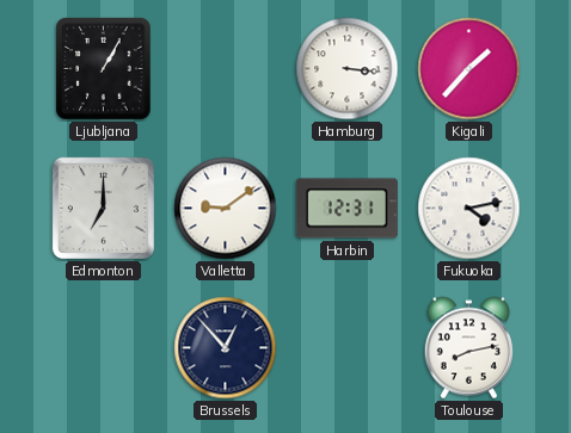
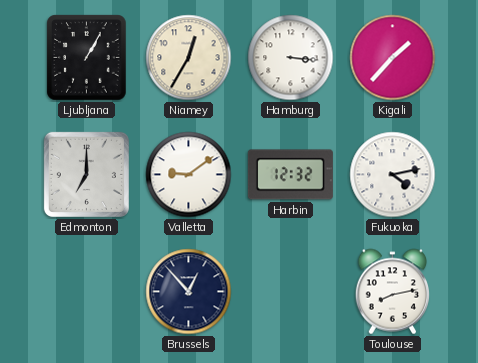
Niamey: none -> 12:35
Harbin: 12:31 -> 12:32
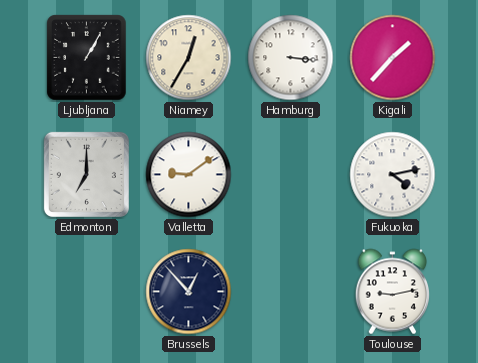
Harbin: 12:32 -> none
Toulouse: 8:13 -> 9:13
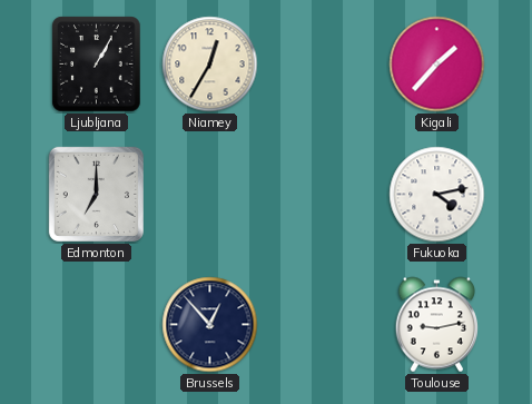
Hamburg: 3:16 -> none
Valletta: 9:09 -> none
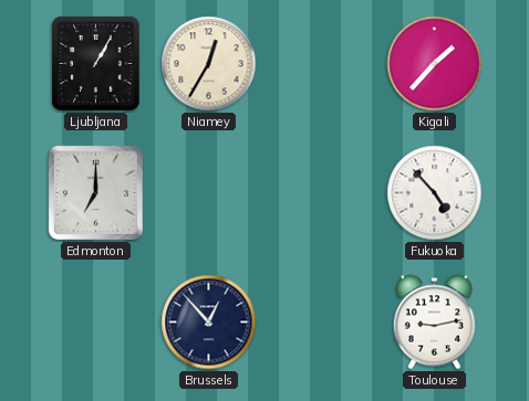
Fukuoka: 4:13 -> 4:53
